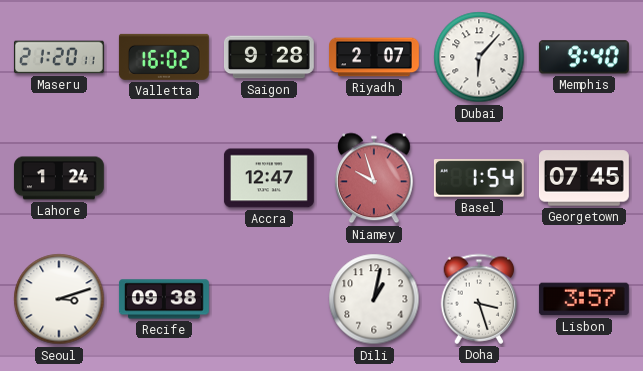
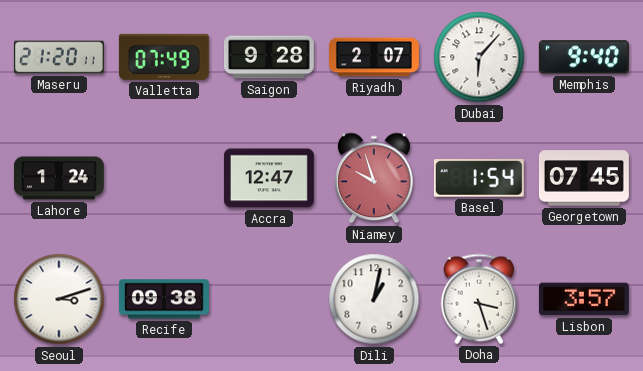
Valletta: 16:02 -> 07:49
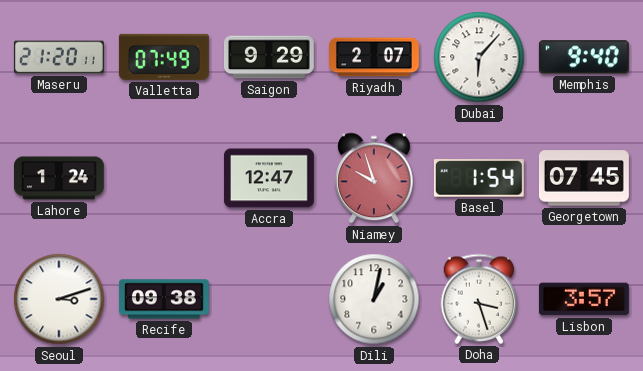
Saigon: 9:28 -> 9:29
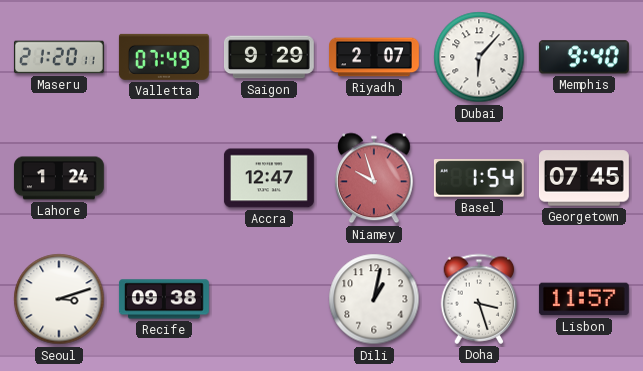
Lisbon: 3:57 -> 11:57
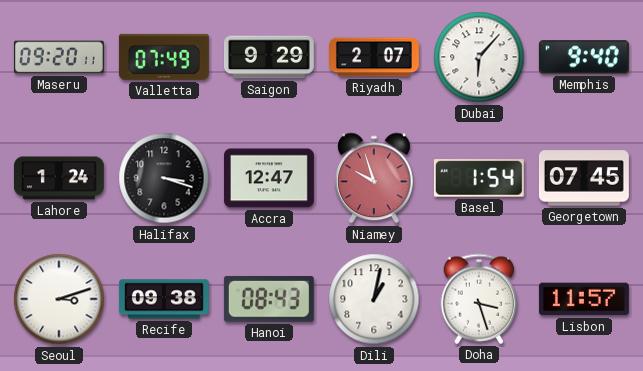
Maseru: 21:20 -> 09:20
Halifax: none -> 3:18
Hanoi: none -> 08:43
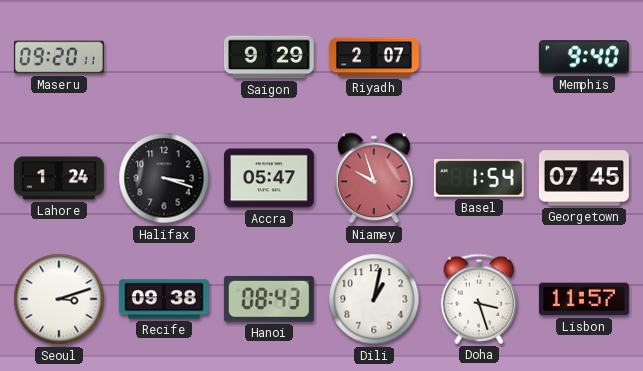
Valletta: 07:49 -> none
Dubai: 6:07 -> none
Accra: 12:47 -> 05:47
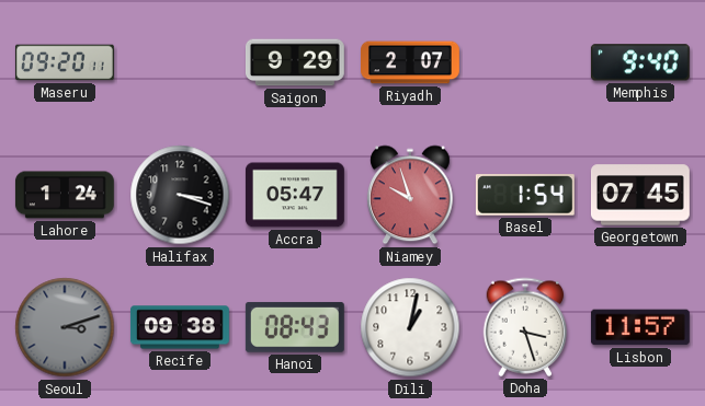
Seoul dial: white -> grey
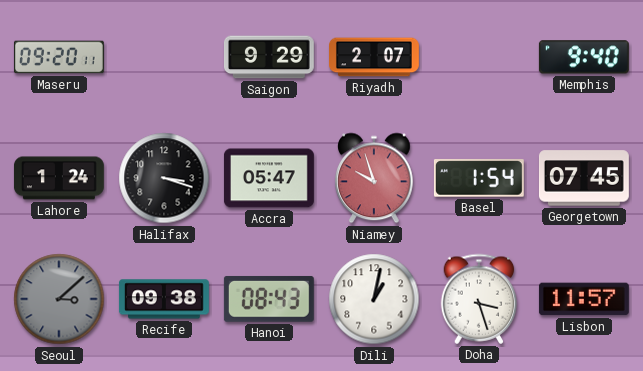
Seoul: 3:12 -> 3:08
